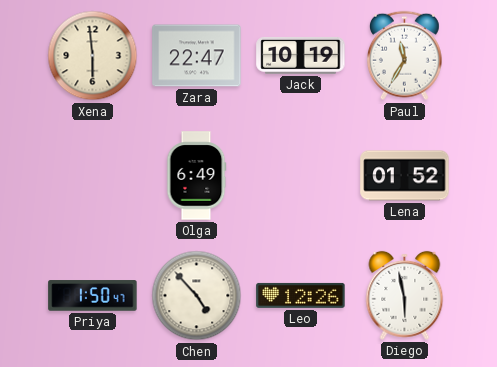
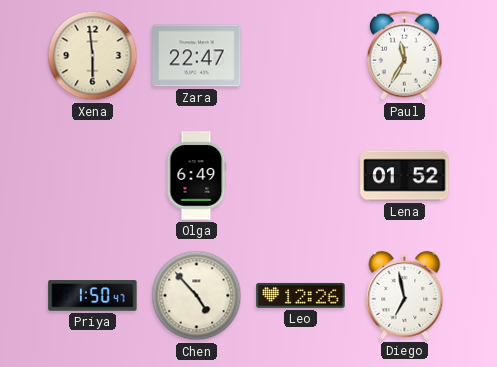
Jack: 10:19 -> none
Diego: 5:58 -> 6:58
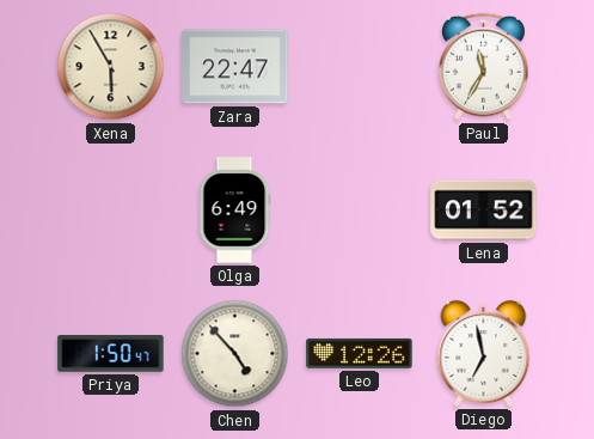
Xena: 5:59 -> 5:55
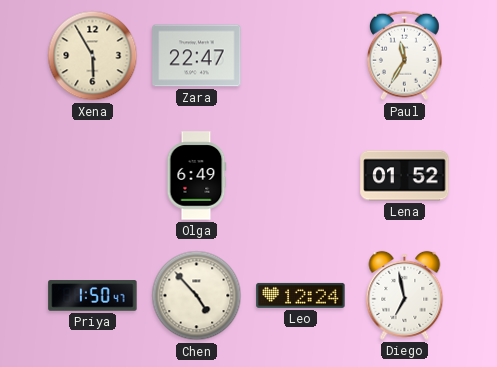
Leo: 12:26 -> 12:24
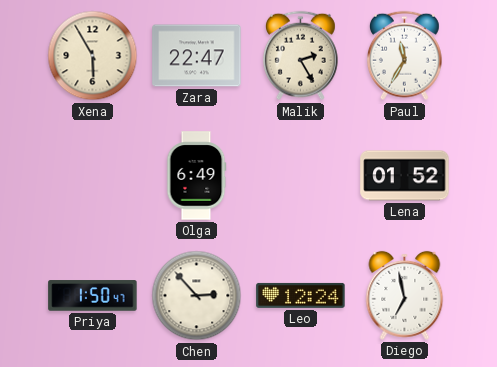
Malik: none -> 2:25
Chen: 4:53 -> 2:53
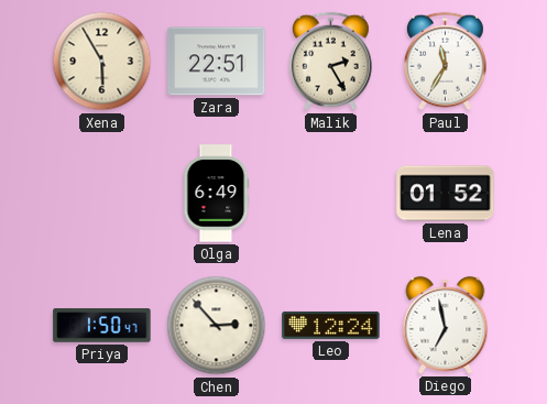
Zara: 22:47 -> 22:51
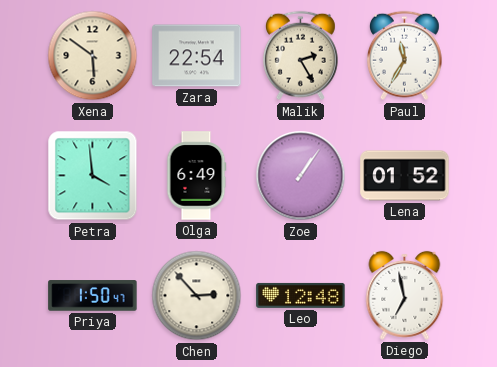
Xena: 5:55 -> 5:51
Zara: 22:51 -> 22:54
Petra: none -> 3:59
Zoe: none -> 1:06
Leo: 12:24 -> 12:48
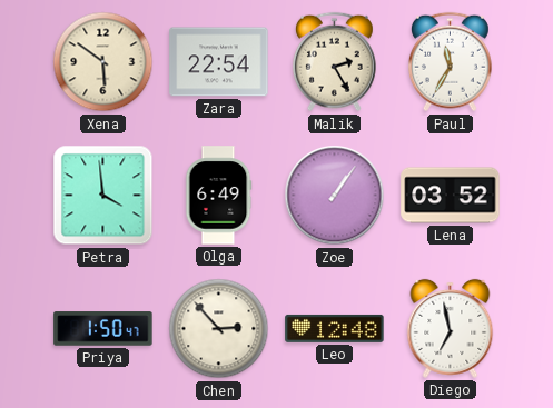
Lena: 01:52 -> 03:52
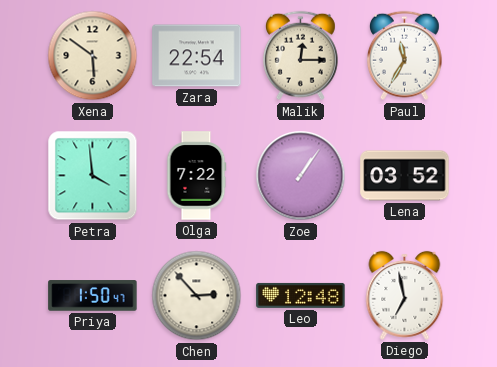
Malik: 2:25 -> 12:15
Olga: 6:49 -> 7:22
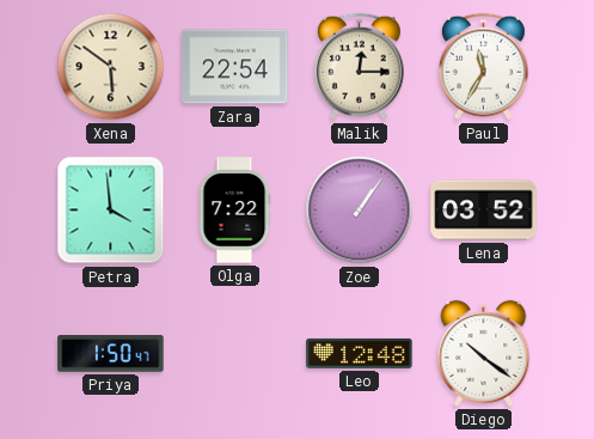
Chen: 2:53 -> none
Diego: 6:58 -> 10:21
